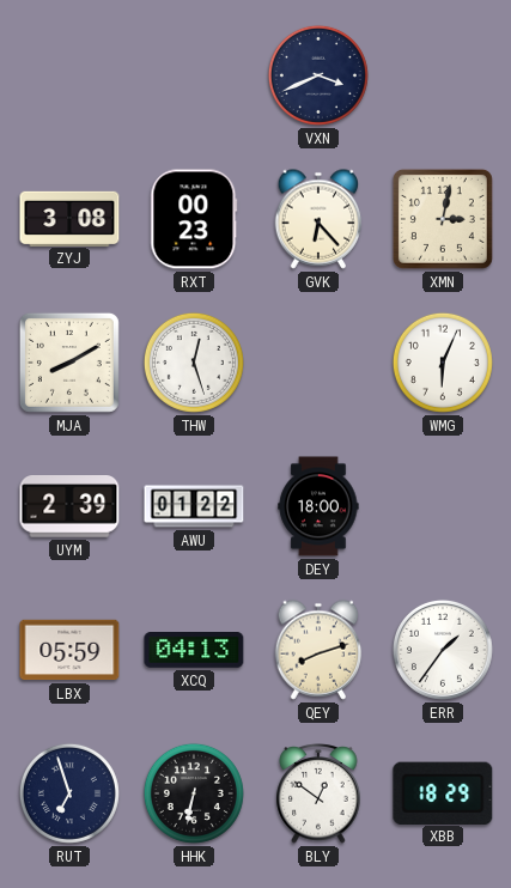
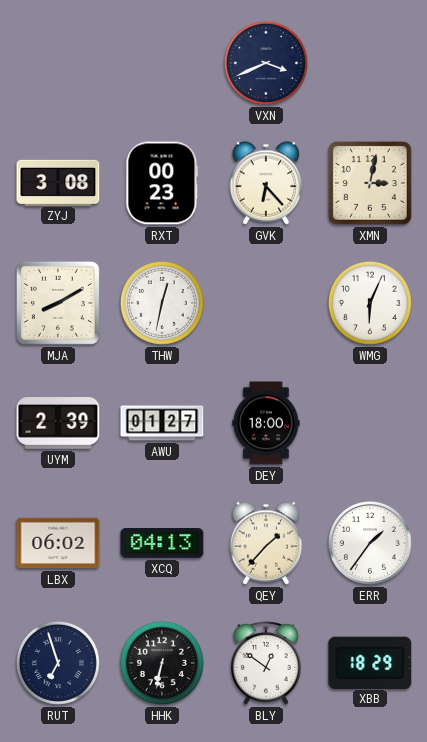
THW: 12:27 -> 12:32
AWU: 01:22 -> 01:27
LBX: 05:59 -> 06:02
QEY: 8:12 -> 1:37
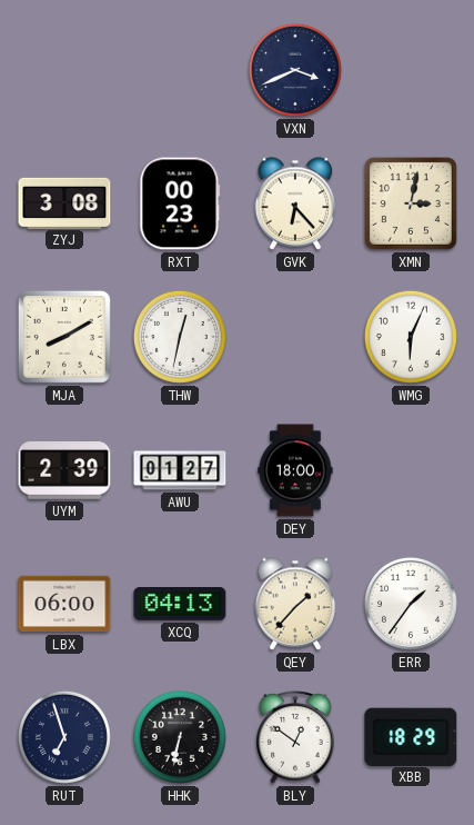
LBX: 06:02 -> 06:00
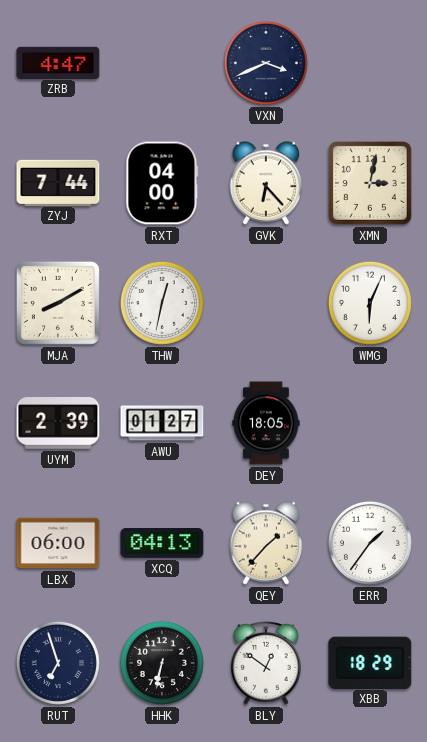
ZRB: none -> 4:47
ZYJ: 3:08 -> 7:44
RXT: 00:23 -> 04:00
DEY: 18:00 -> 18:05
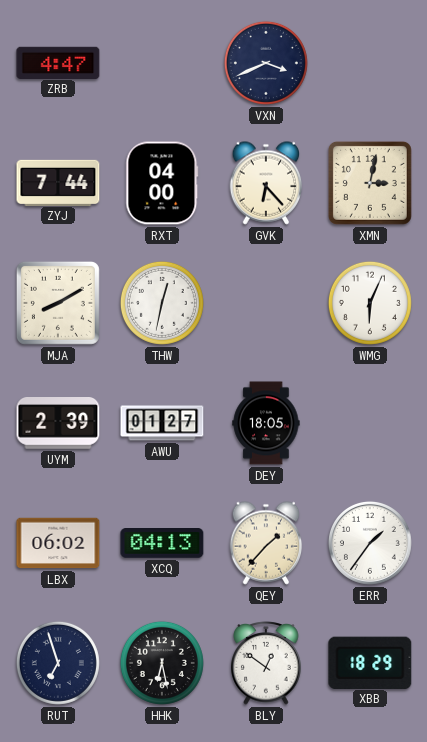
LBX: 06:00 -> 06:02
HHK: 6:32 -> 6:28
